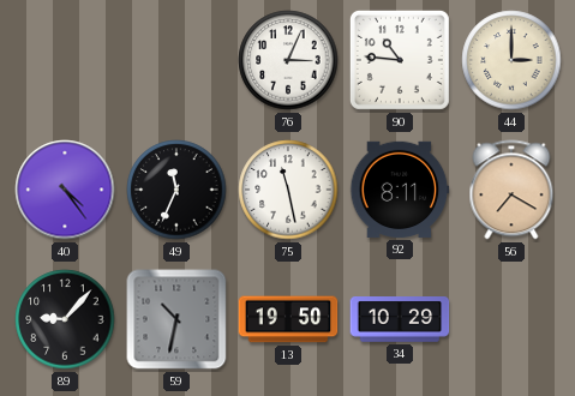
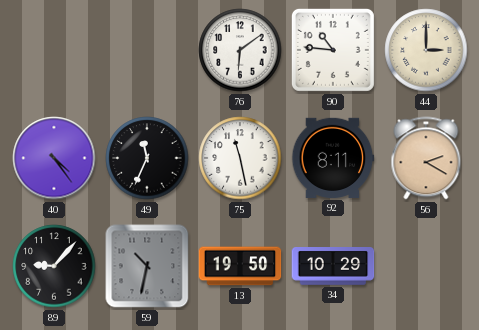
76: 3:04 -> 6:09
56: 7:20 -> 2:20
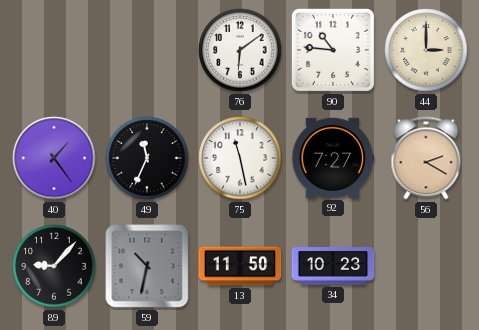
40: 4:24 -> 1:24
92: 8:11 -> 7:27
13: 19:50 -> 11:50
34: 10:29 -> 10:23
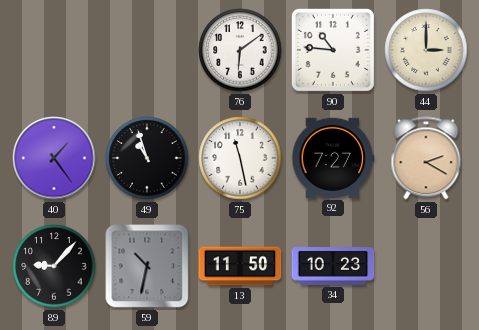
49: 11:34 -> 10:57
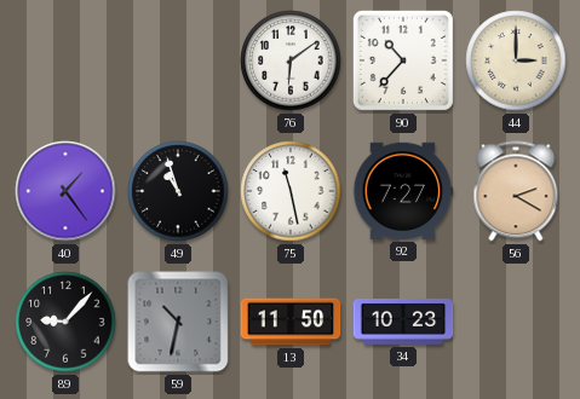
90: 10:46 -> 10:37
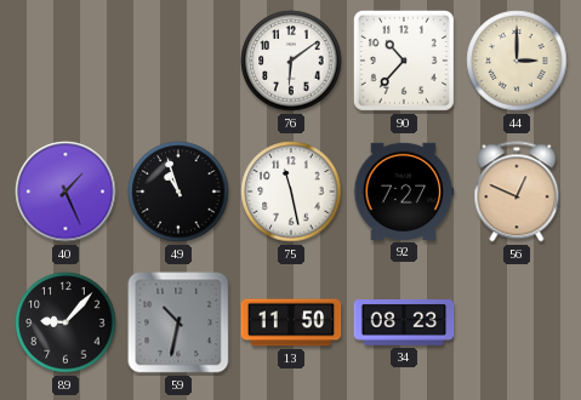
40: 1:24 -> 1:26
56: 2:20 -> 12:49
34: 10:23 -> 08:23
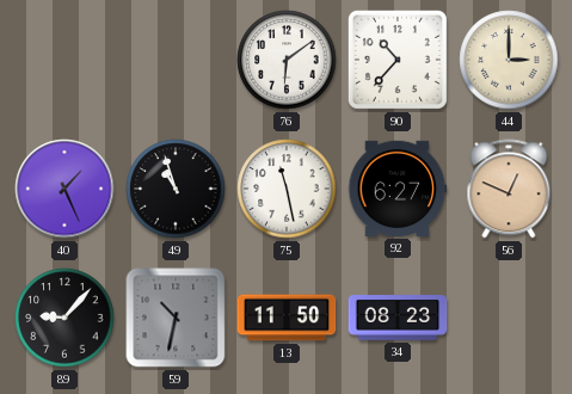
92: 7:27 -> 6:27
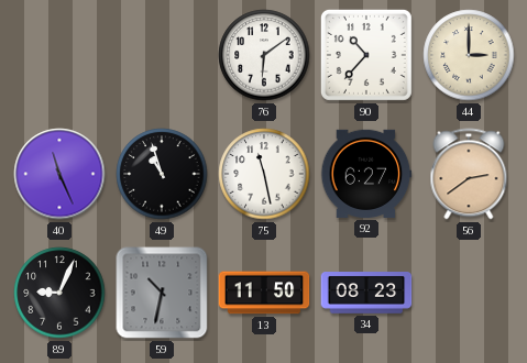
40: 1:26 -> 11:26
56: 12:49 -> 2:39
89: 9:07 -> 9:04
